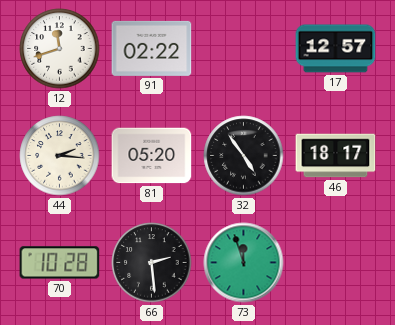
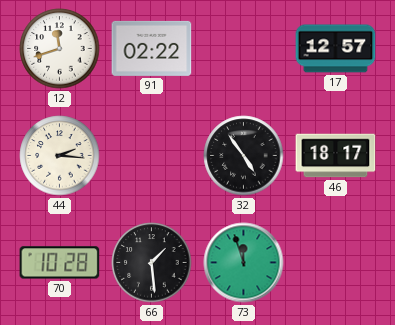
81: 05:20 -> none
66: 2:29 -> 1:29
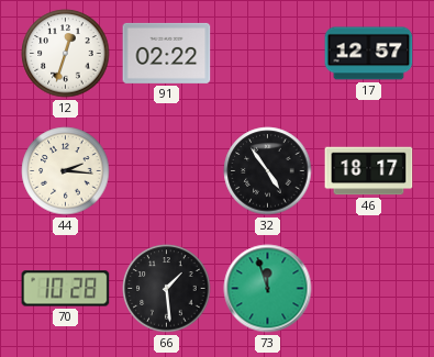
12: 11:42 -> 12:33
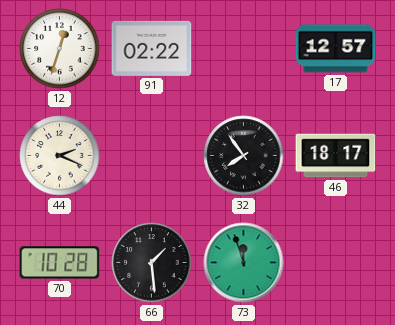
44: 2:16 -> 2:19
32: 4:54 -> 7:54
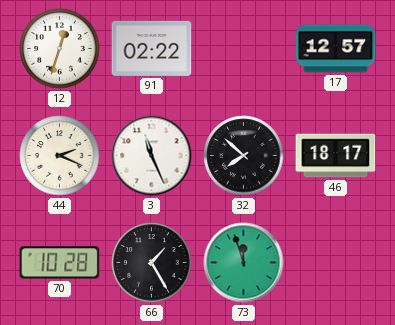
3: none -> 11:26
32: 7:54 -> 7:52
66: 1:29 -> 1:25
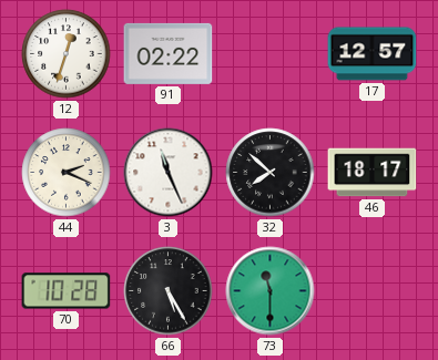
66: 1:25 -> 5:25
73: 11:57 -> 11:30
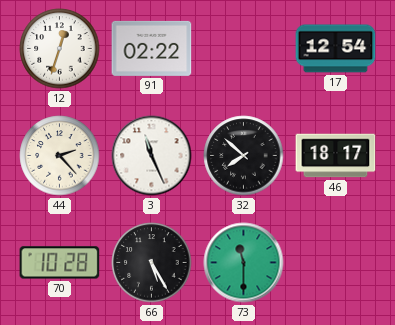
17: 12:57 -> 12:54
44: 2:19 -> 2:23
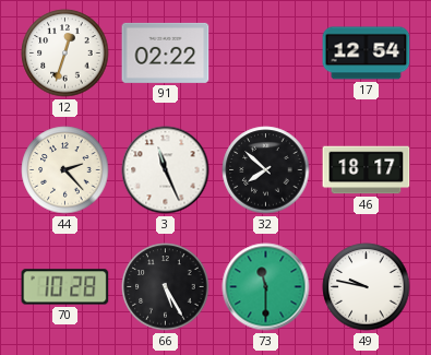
49: none -> 9:47
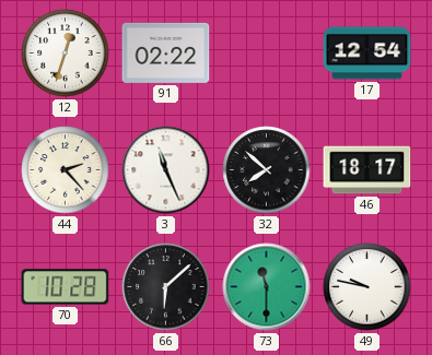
66: 5:25 -> 6:08
